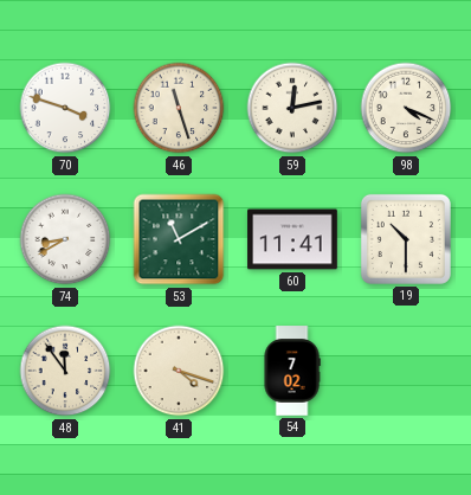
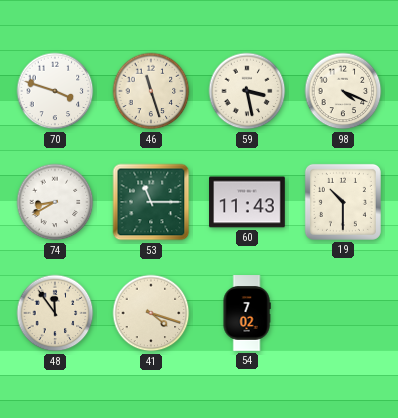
59: 12:13 -> 3:28
53: 11:10 -> 11:15
60: 11:41 -> 11:43
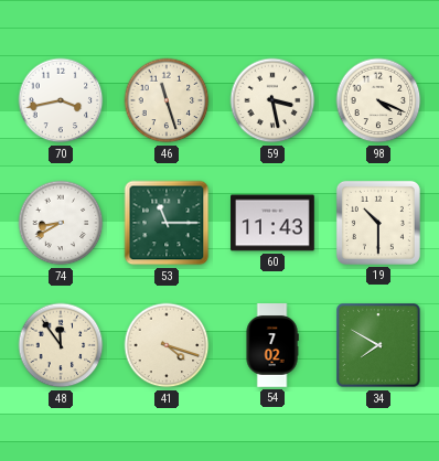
70: 3:48 -> 3:43
34: none -> 7:50
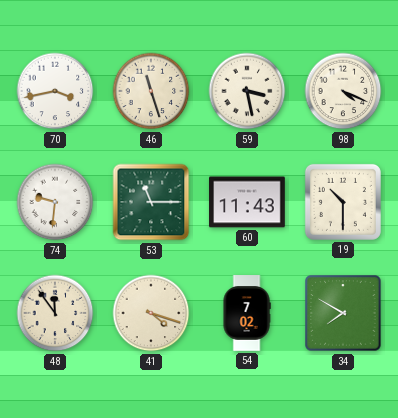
74: 8:40 -> 9:31
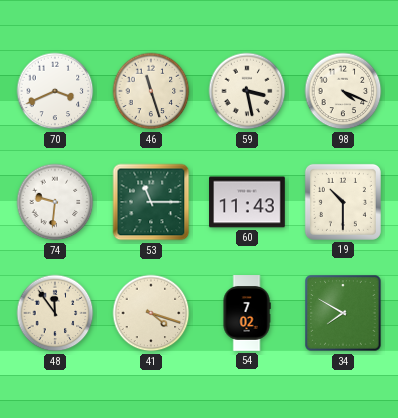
70: 3:43 -> 3:41
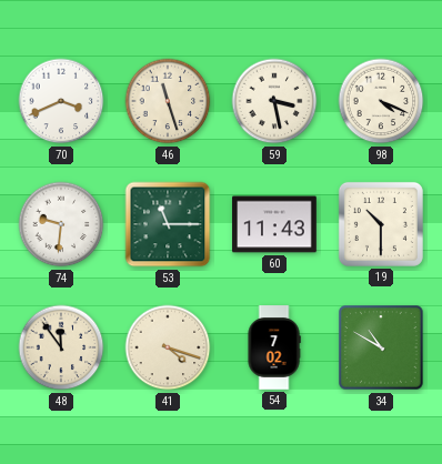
34: 7:50 -> 10:50
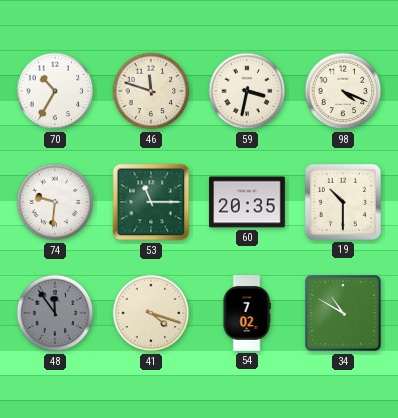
70: 3:41 -> 10:35
46: 11:27 -> 11:48
59: 3:28 -> 3:32
60: 11:43 -> 20:35
48 dial: cream -> grey
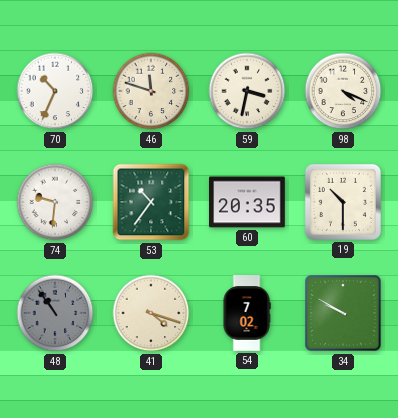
70: 10:35 -> 10:34
53: 11:15 -> 10:36
48: 11:54 -> 10:54
34: 10:50 -> 9:50
